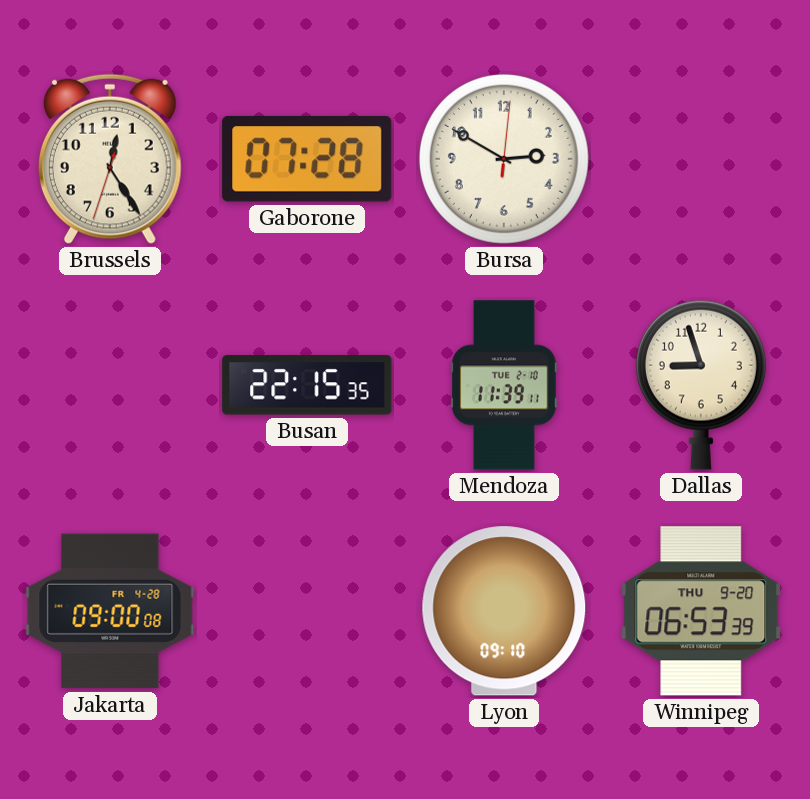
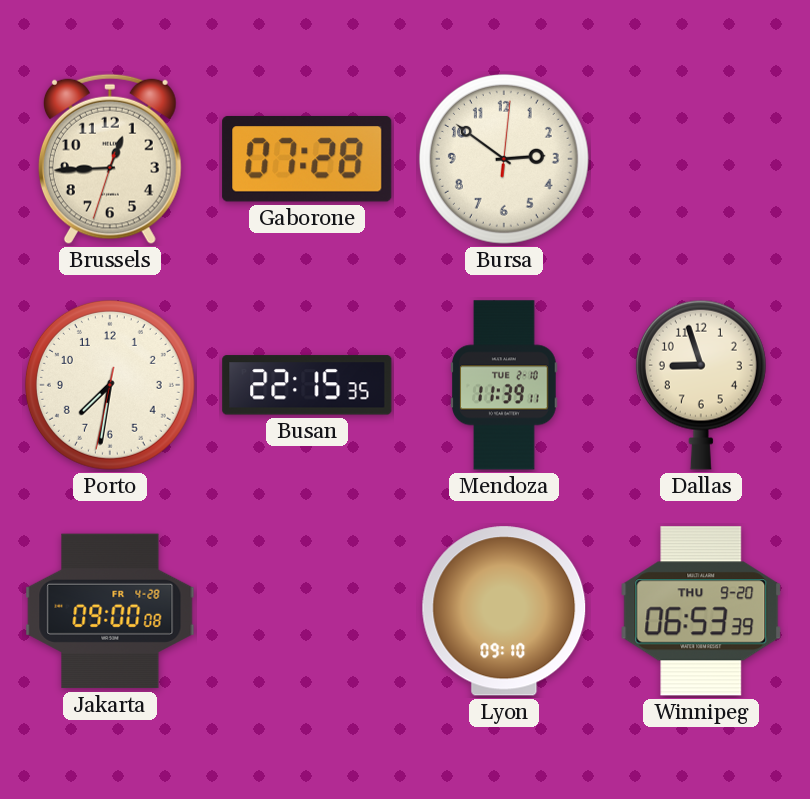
Brussels: 12:24 -> 12:44
Bursa: 2:50 -> 2:51
Porto: none -> 7:31
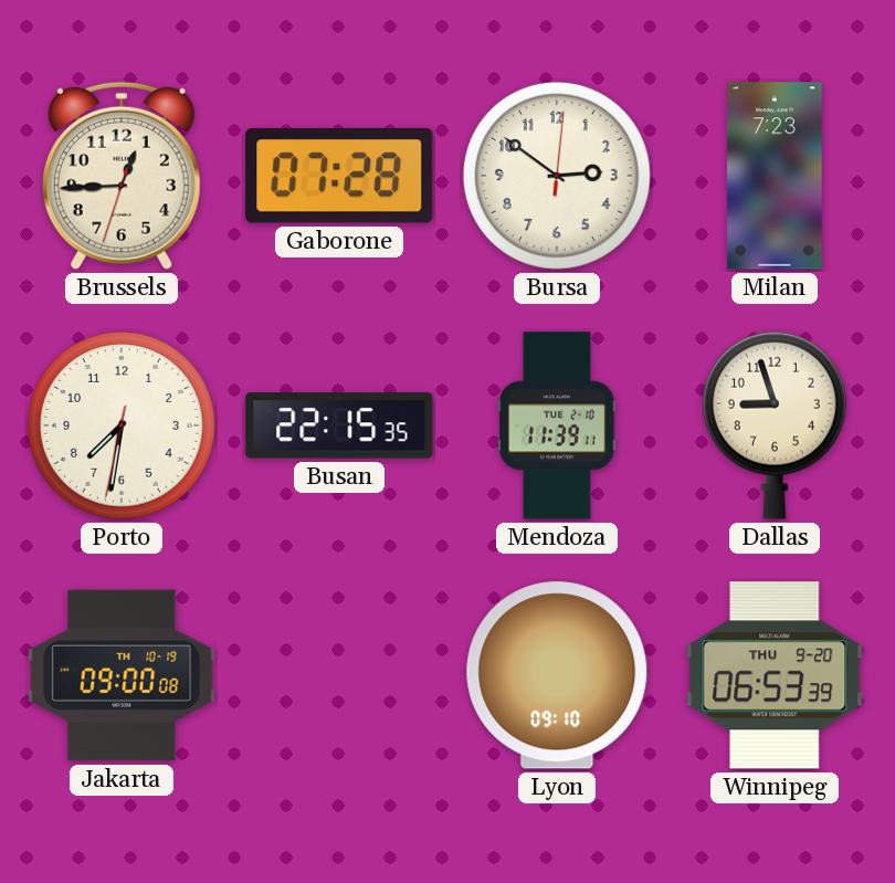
Milan: none -> 7:23
Jakarta date: FR 4-28 -> TH 10-19
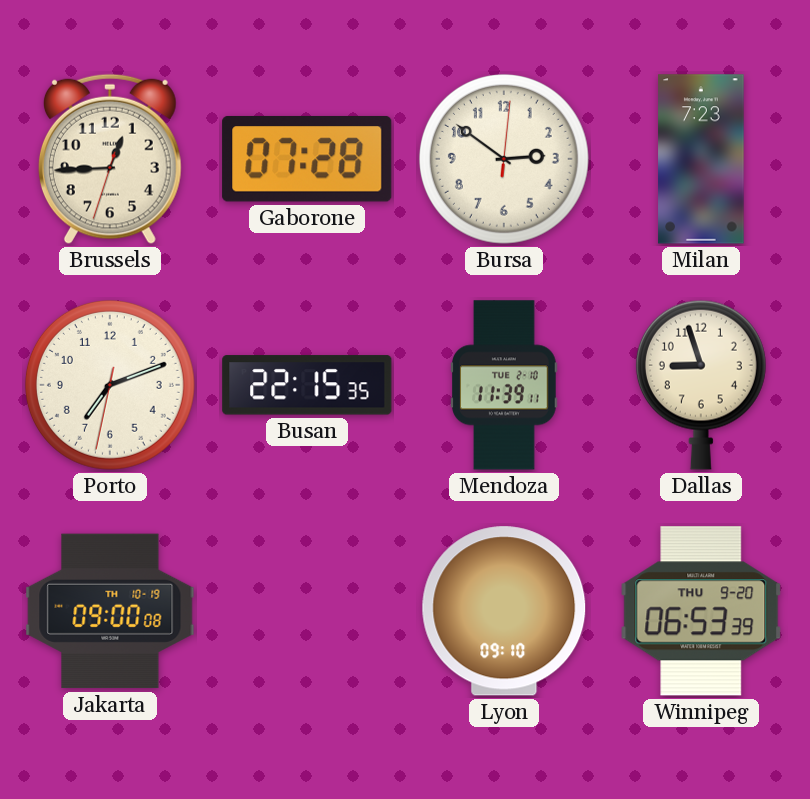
Porto: 7:31 -> 7:11
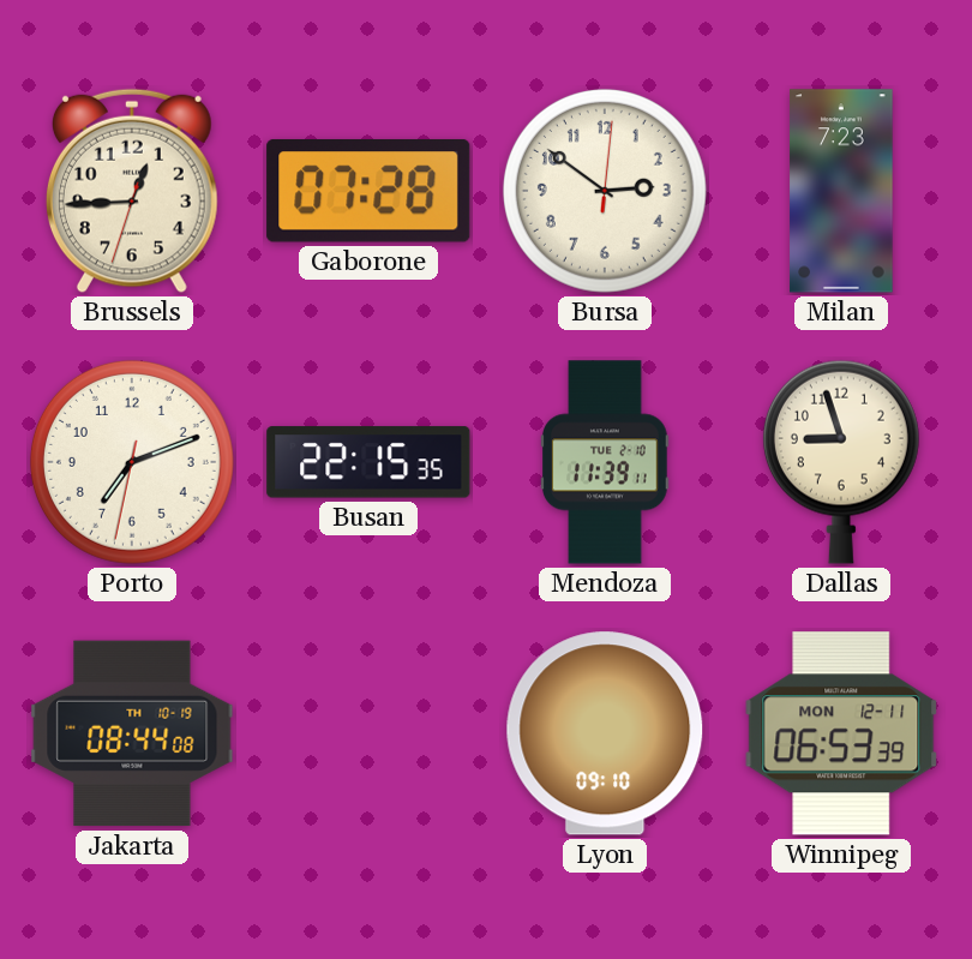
Jakarta: 09:00 -> 08:44
Winnipeg date: THU 9-20 -> MON 12-11
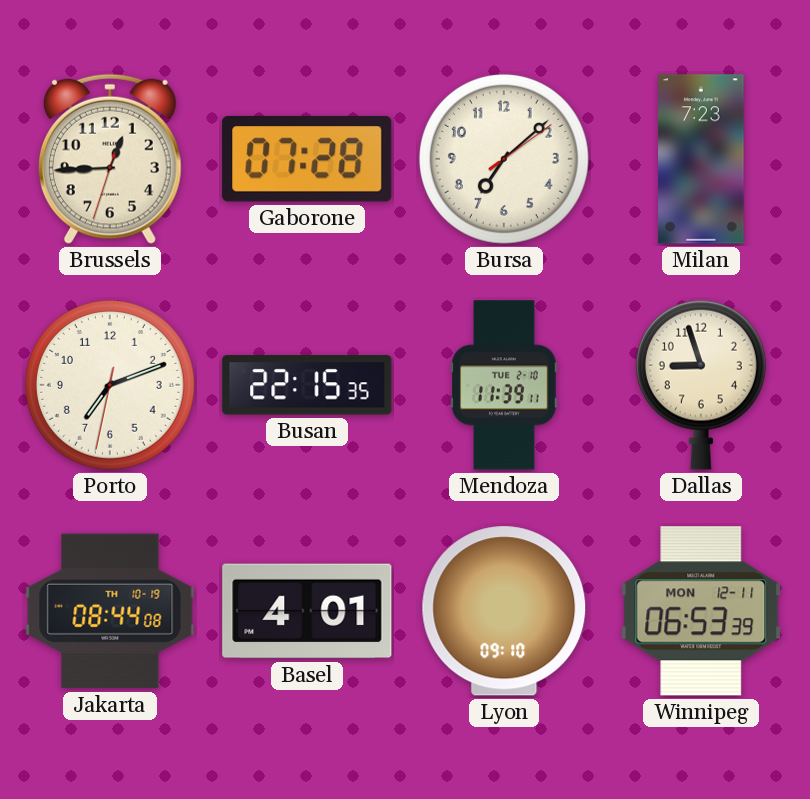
Bursa: 2:51 -> 7:08
Basel: none -> 4:01
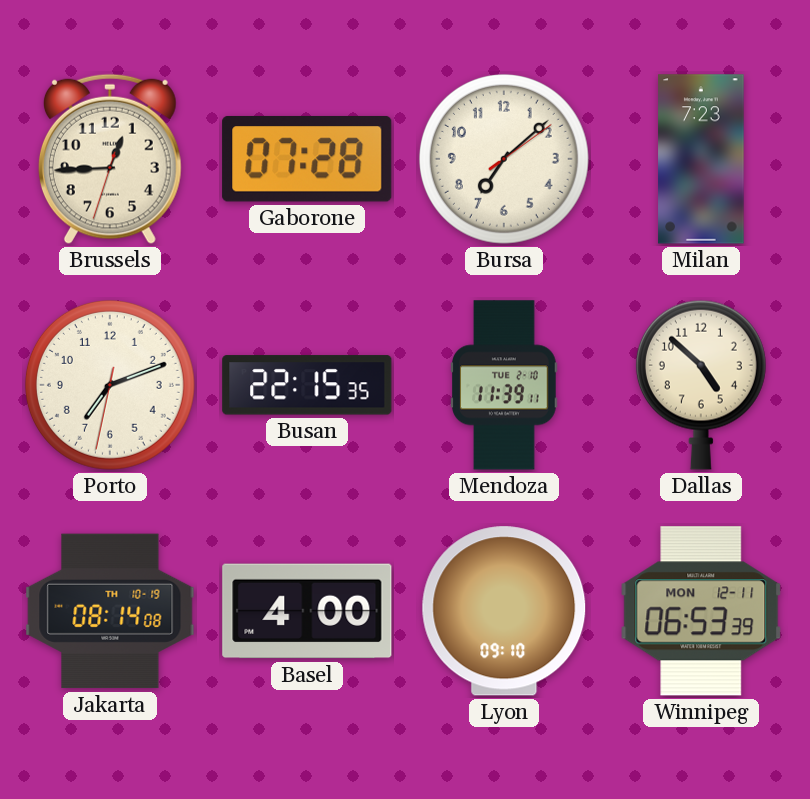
Dallas: 8:57 -> 4:52
Jakarta: 08:44 -> 08:14
Basel: 4:01 -> 4:00
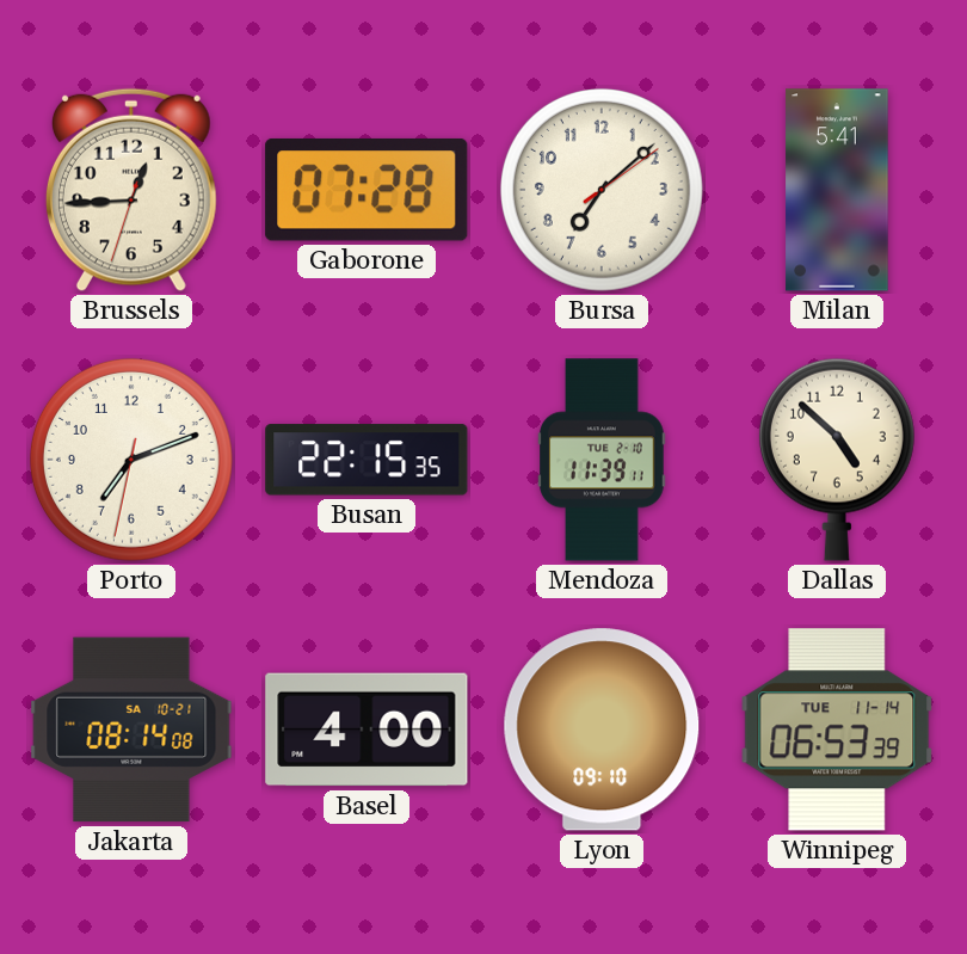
Milan: 7:23 -> 5:41
Jakarta date: TH 10-19 -> SA 10-21
Winnipeg date: MON 12-11 -> TUE 11-14
